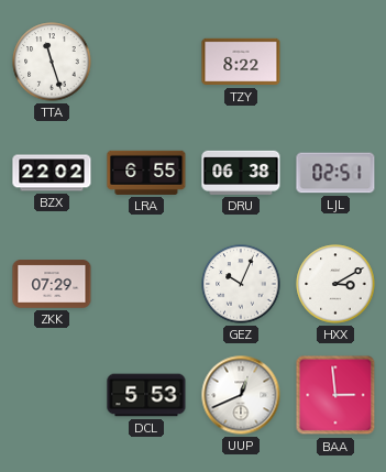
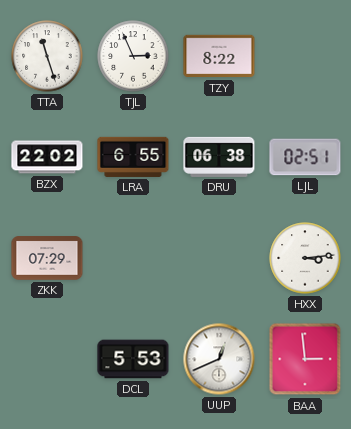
TJL: none -> 2:56
GEZ: 10:04 -> none
HXX: 3:10 -> 3:14
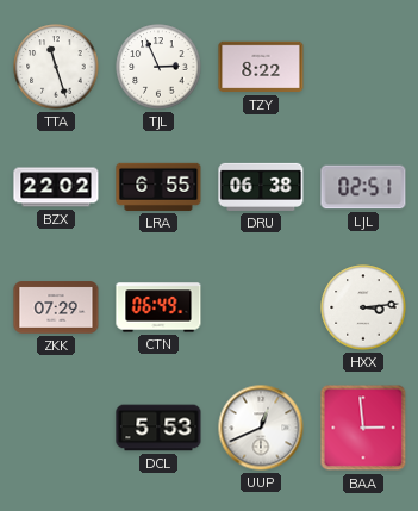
CTN: none -> 06:49
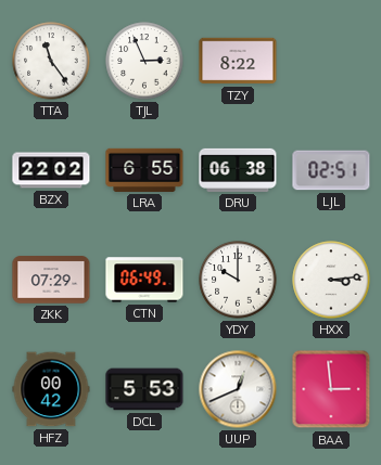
TTA: 11:27 -> 11:24
YDY: none -> 10:00
HFZ: none -> 00:42
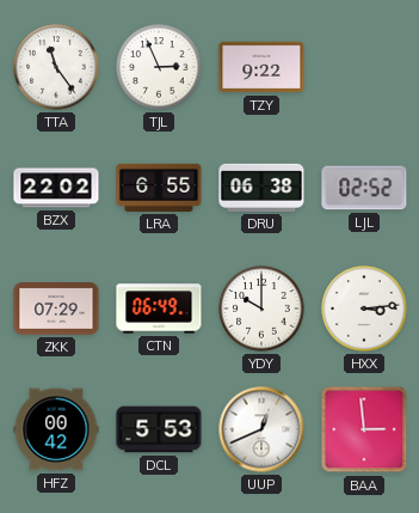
TZY: 8:22 -> 9:22
LJL: 02:51 -> 02:52
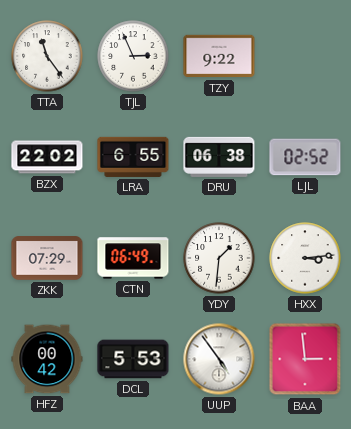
YDY: 10:00 -> 1:31
UUP: 12:41 -> 4:54
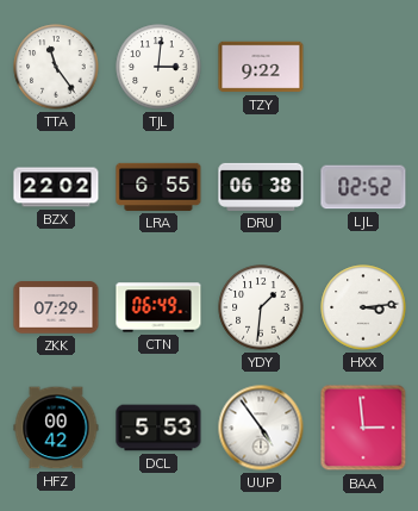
TJL: 2:56 -> 3:01
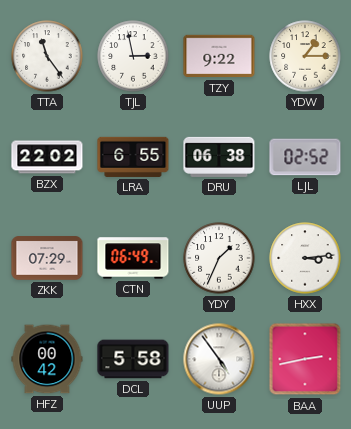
TJL: 3:01 -> 2:58
YDW: none -> 1:15
YDY: 1:31 -> 1:34
DCL: 5:53 -> 5:58
BAA: 2:59 -> 2:43
